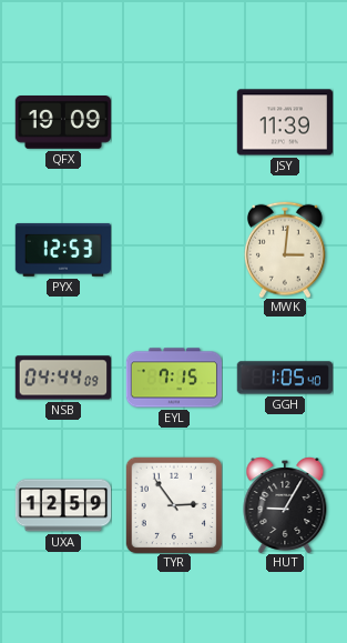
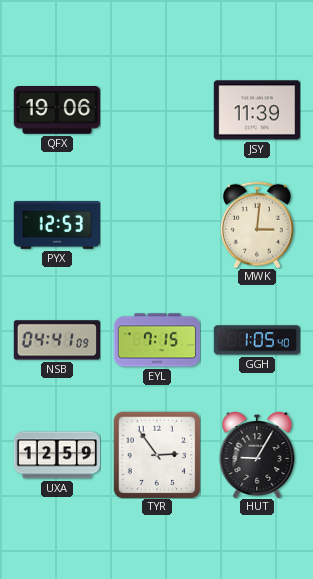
QFX: 19:09 -> 19:06
NSB: 04:44 -> 04:41
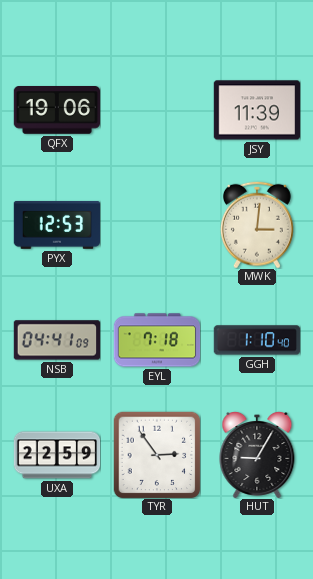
EYL: 7:15 -> 7:18
GGH: 1:05 -> 1:10
UXA: 12:59 -> 22:59
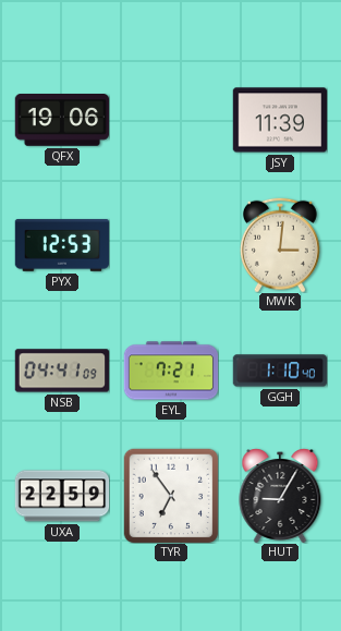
EYL: 7:18 -> 7:21
TYR: 2:54 -> 6:54
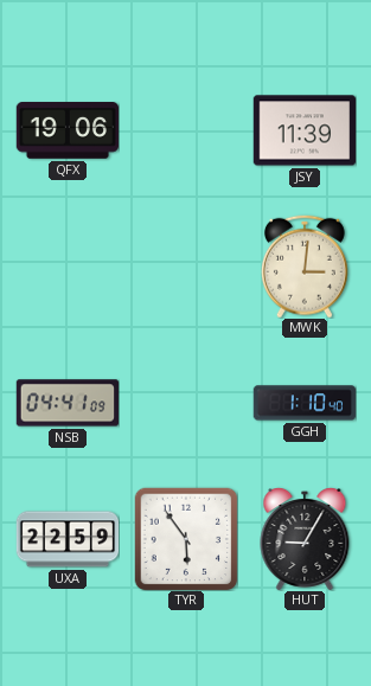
PYX: 12:53 -> none
EYL: 7:21 -> none
TYR: 6:54 -> 5:54
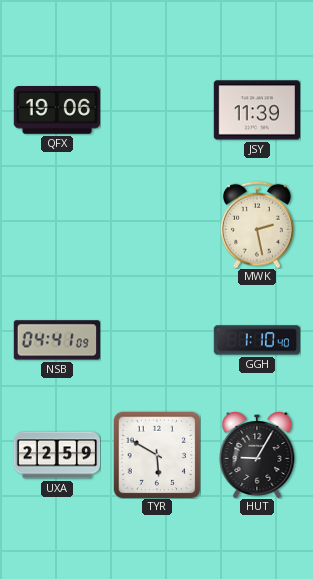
MWK: 3:01 -> 2:28
TYR: 5:54 -> 5:50
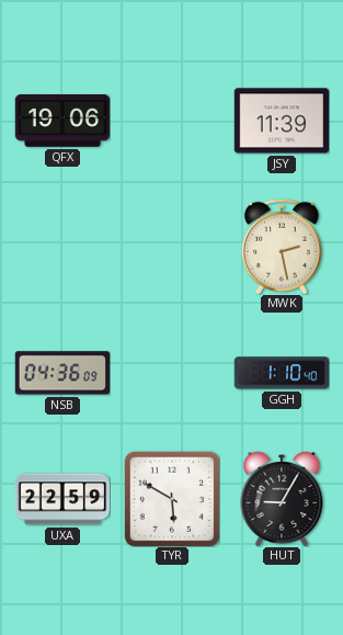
NSB: 04:41 -> 04:36
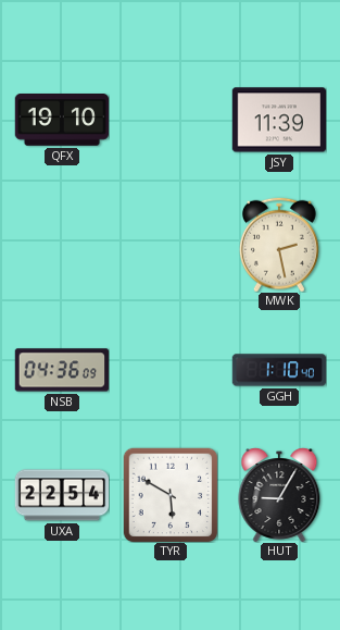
QFX: 19:06 -> 19:10
UXA: 22:59 -> 22:54
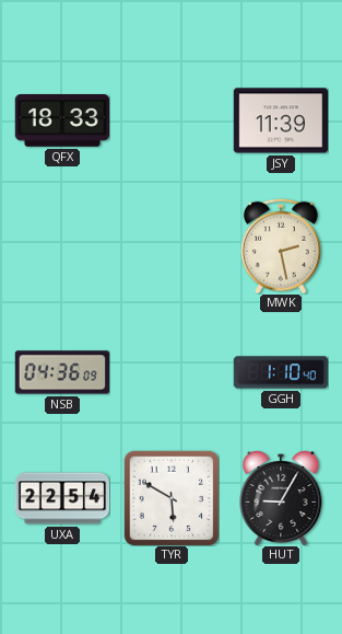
QFX: 19:10 -> 18:33
